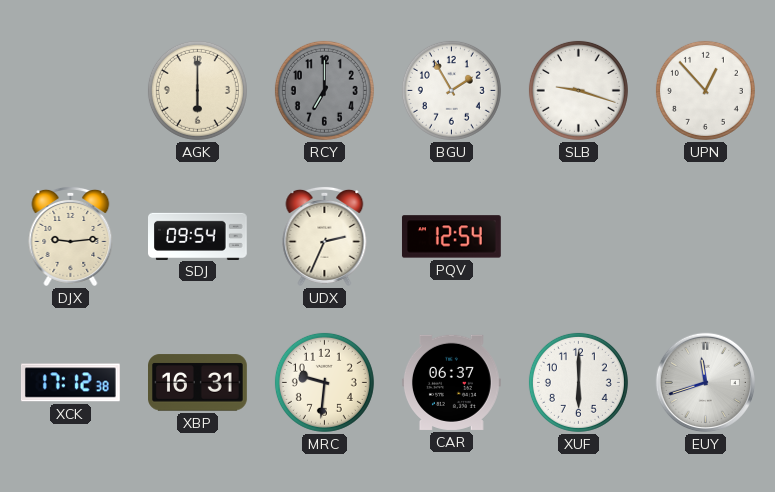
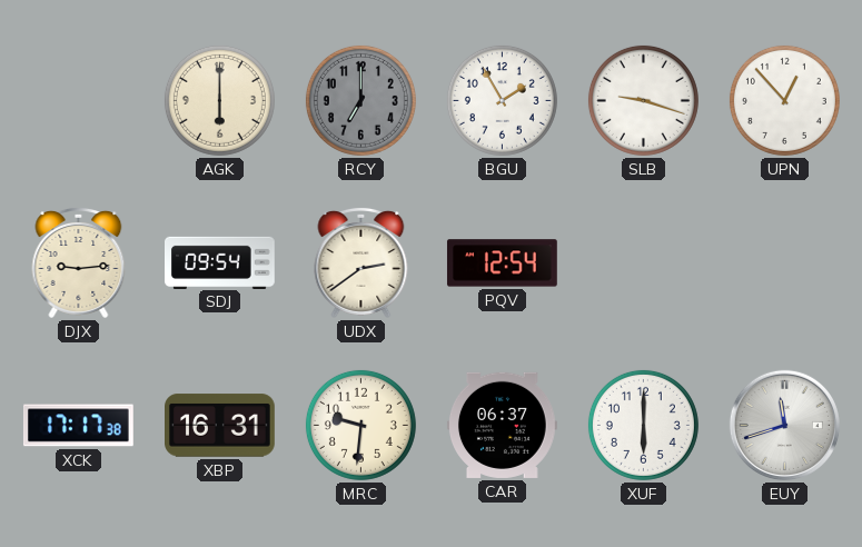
UDX: 2:34 -> 2:39
XCK: 17:12 -> 17:17
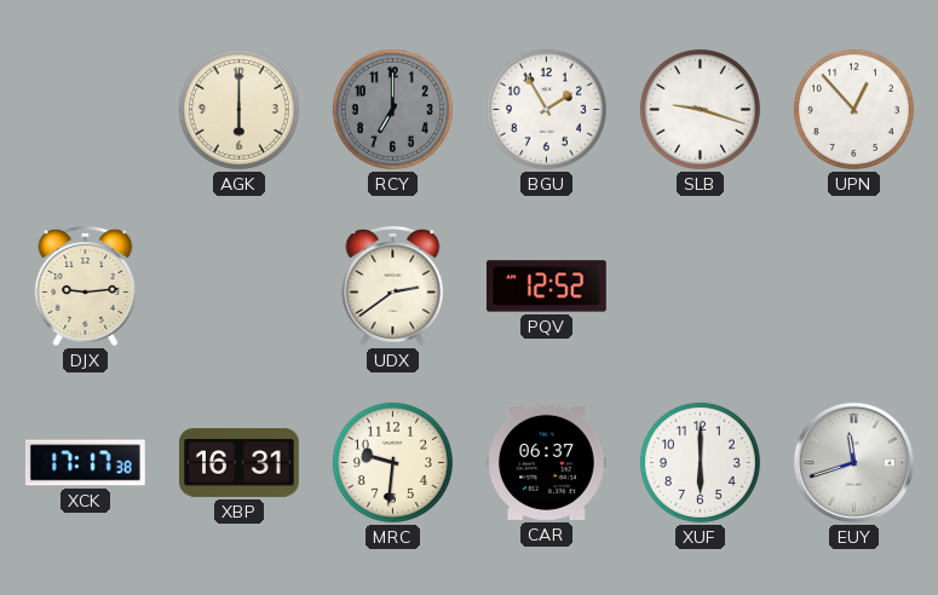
SDJ: 09:54 -> none
PQV: 12:54 -> 12:52
